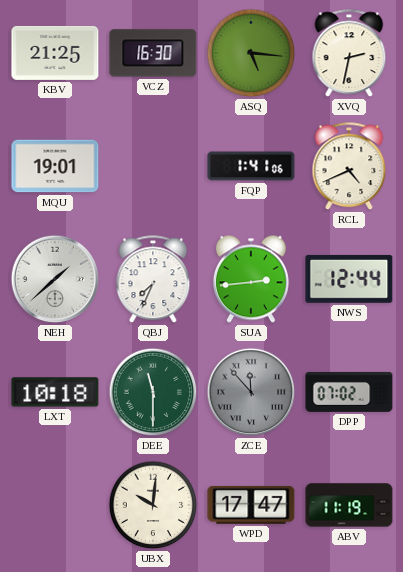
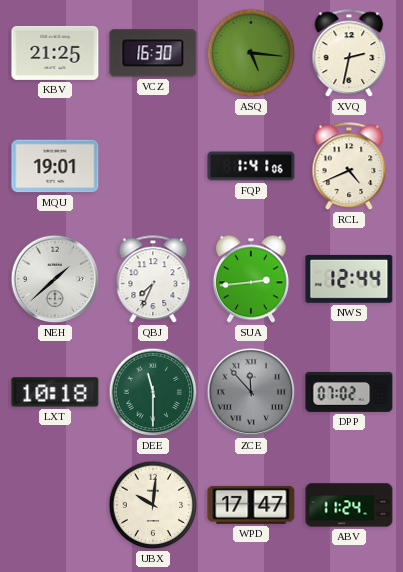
ABV: 11:19 -> 11:24
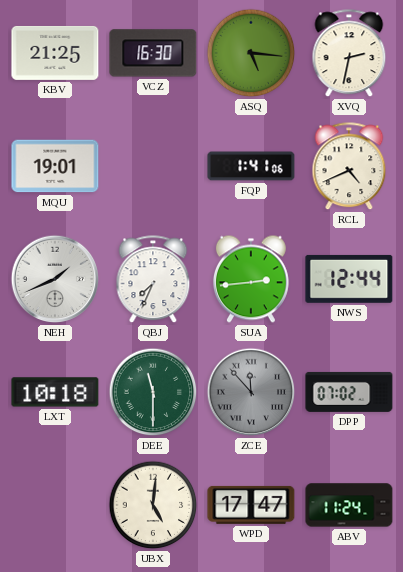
NEH: 1:38 -> 1:41
UBX: 10:01 -> 5:01
